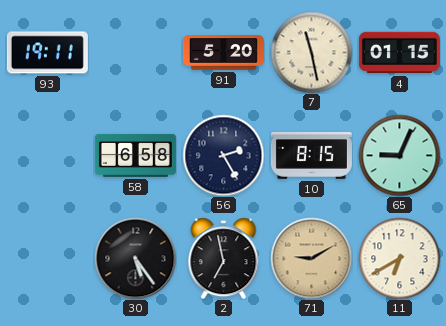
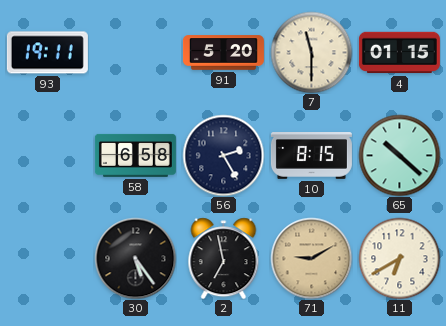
7: 11:28 -> 11:30
65: 9:04 -> 10:22
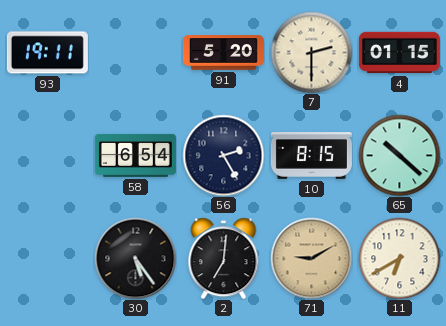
7: 11:30 -> 2:30
58: 6:58 -> 6:54
2: 6:58 -> 7:01
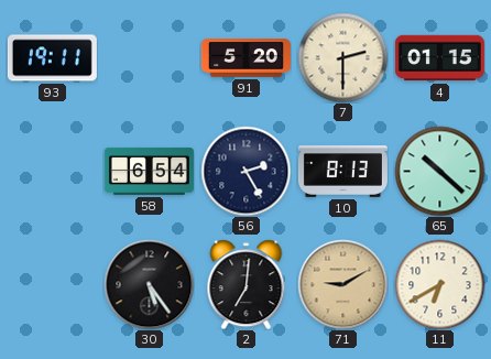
10: 8:15 -> 8:13
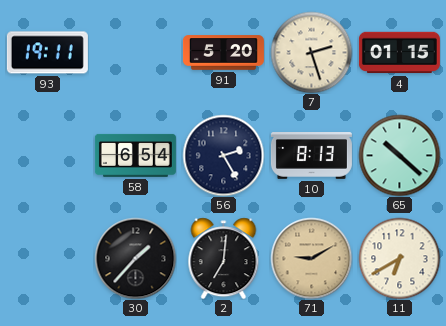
7: 2:30 -> 2:27
30: 5:24 -> 1:37
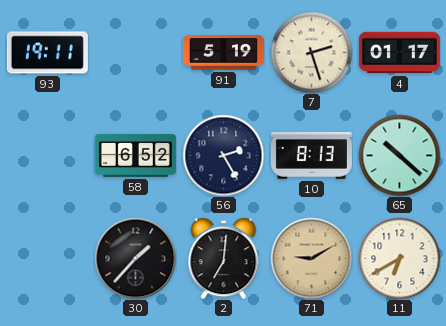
91: 5:20 -> 5:19
4: 01:15 -> 01:17
58: 6:54 -> 6:52
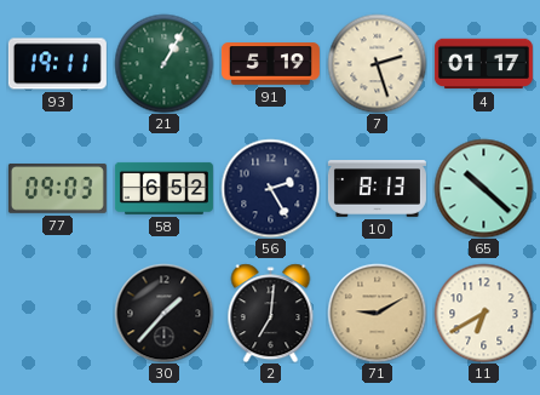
21: none -> 1:05
77: none -> 09:03
